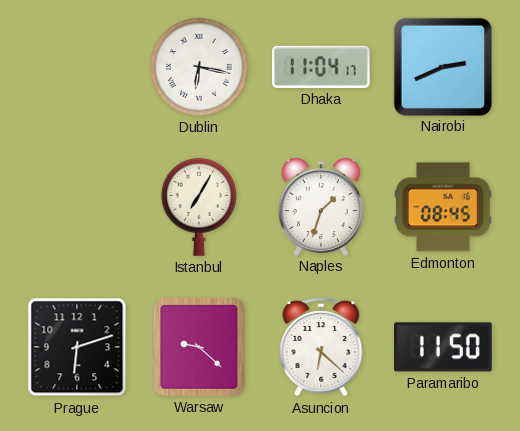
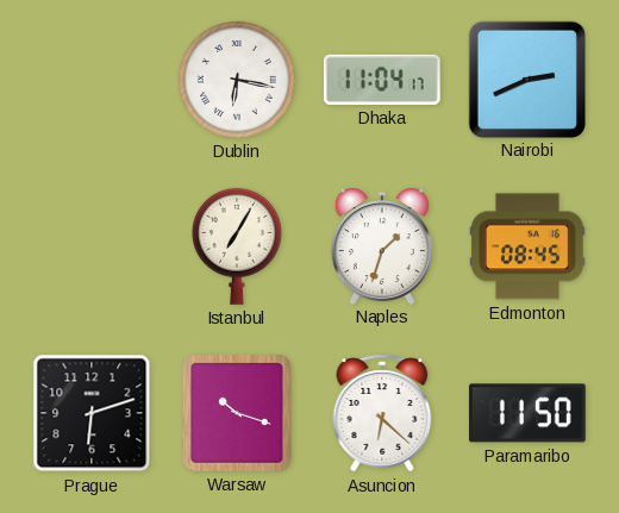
Warsaw: 9:22 -> 10:18
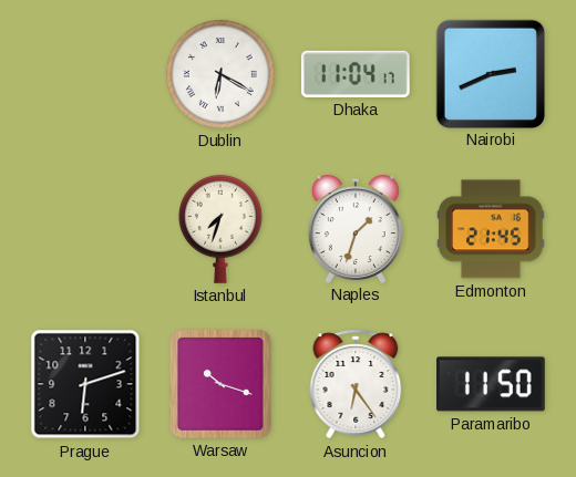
Dublin: 6:17 -> 6:20
Istanbul: 7:05 -> 7:33
Edmonton: 08:45 -> 21:45
Asuncion: 6:22 -> 6:24
